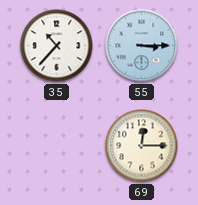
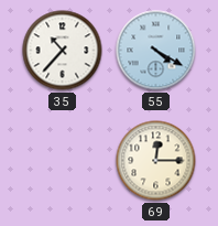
55: 3:15 -> 4:20
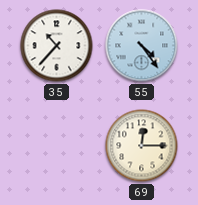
55: 4:20 -> 4:24
